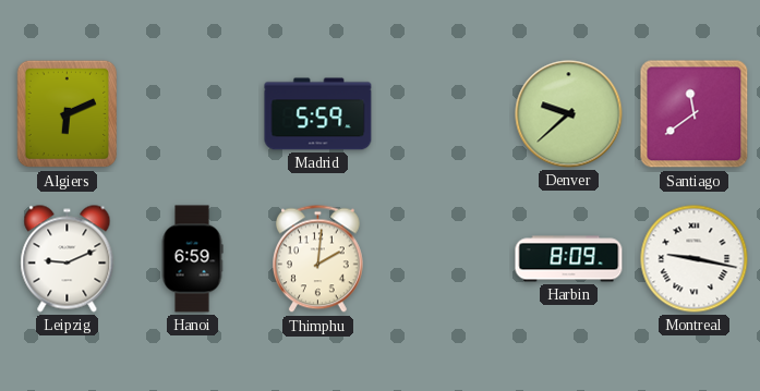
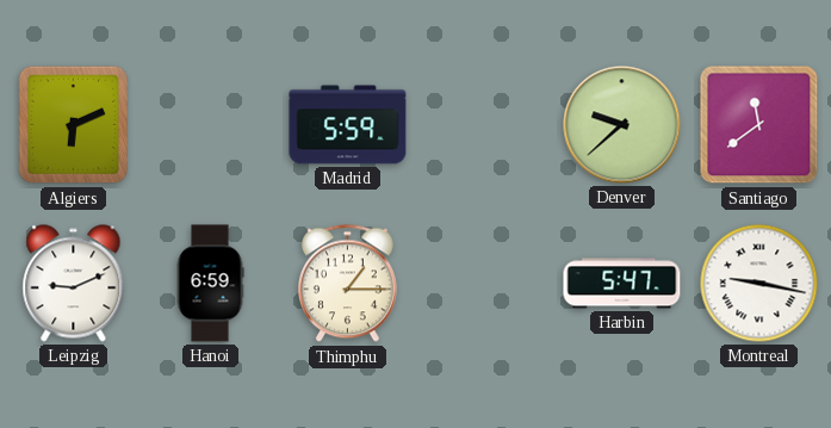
Thimphu: 2:01 -> 1:15
Harbin: 8:09 -> 5:47
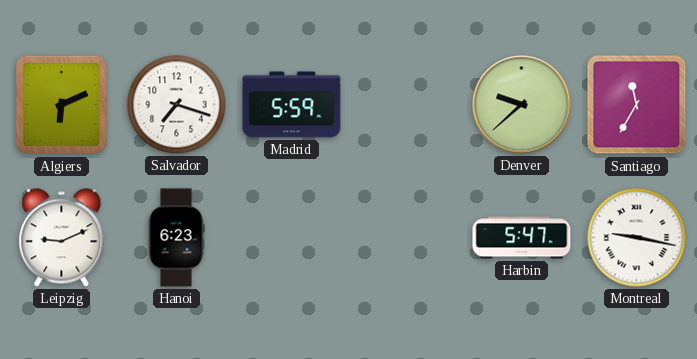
Salvador: none -> 7:18
Santiago: 11:39 -> 11:35
Hanoi: 6:59 -> 6:23
Thimphu: 1:15 -> none
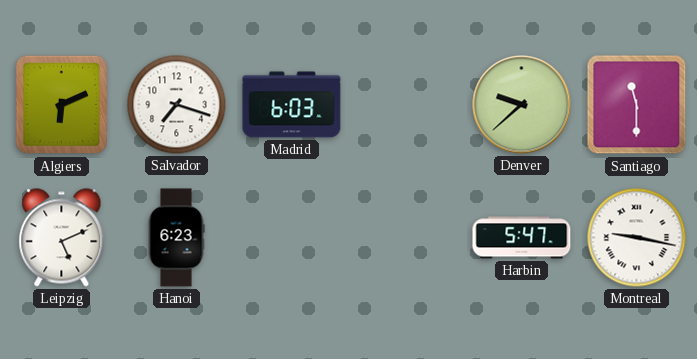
Madrid: 5:59 -> 6:03
Santiago: 11:35 -> 11:30
Leipzig: 9:11 -> 5:11
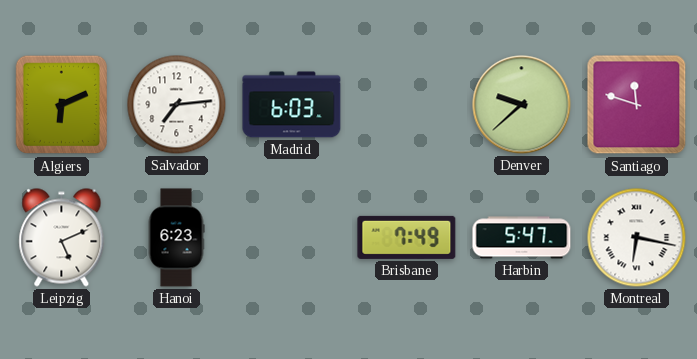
Salvador: 7:18 -> 7:14
Santiago: 11:30 -> 11:48
Brisbane: none -> 7:49
Montreal: 9:17 -> 6:17
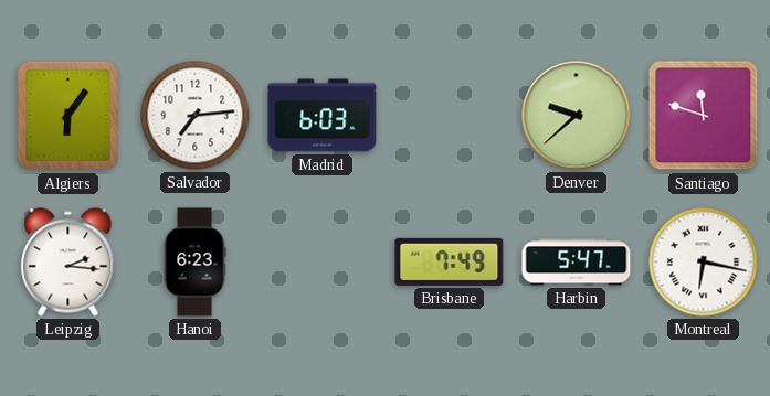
Algiers: 6:11 -> 6:06
Leipzig: 5:11 -> 2:16
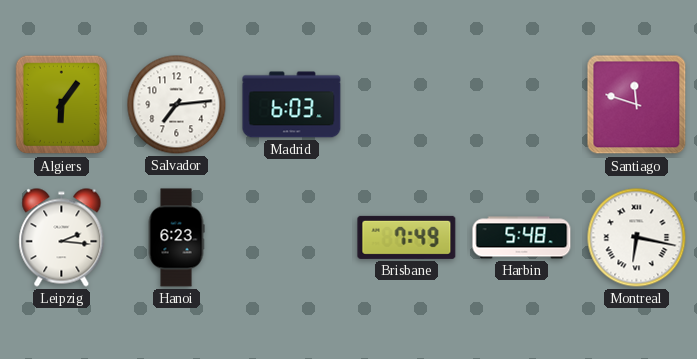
Denver: 9:38 -> none
Harbin: 5:47 -> 5:48
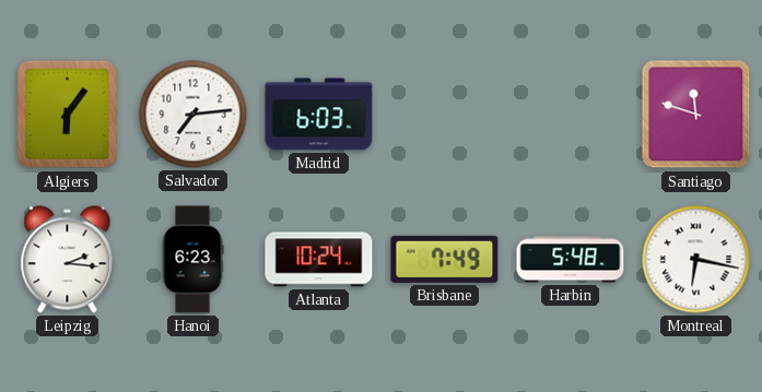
Atlanta: none -> 10:24
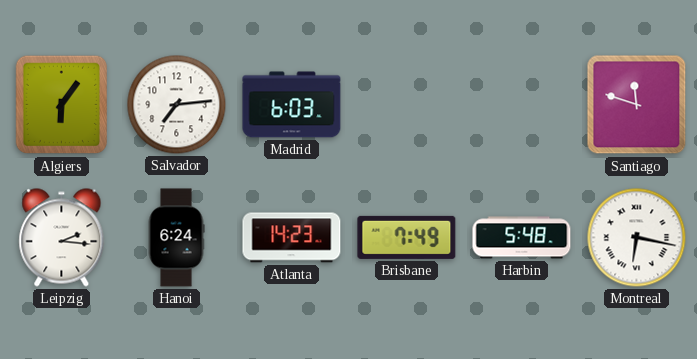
Hanoi: 6:23 -> 6:24
Atlanta: 10:24 -> 14:23
